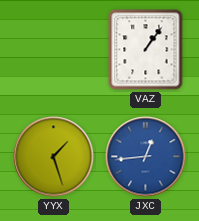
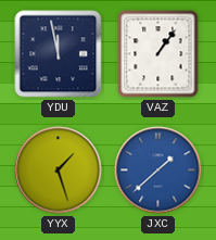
YDU: none -> 11:58
JXC: 12:44 -> 1:38
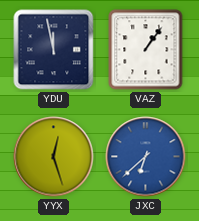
YYX: 1:27 -> 12:27
JXC: 1:38 -> 6:38
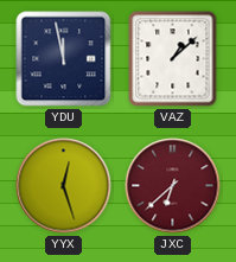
VAZ: 1:06 -> 1:08
JXC dial: blue -> burgundy
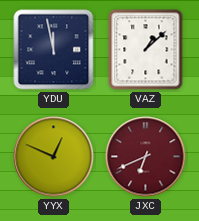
YYX: 12:27 -> 12:49
JXC: 6:38 -> 6:41
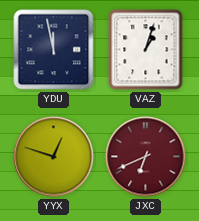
VAZ: 1:08 -> 1:03
YYX: 12:49 -> 12:48
